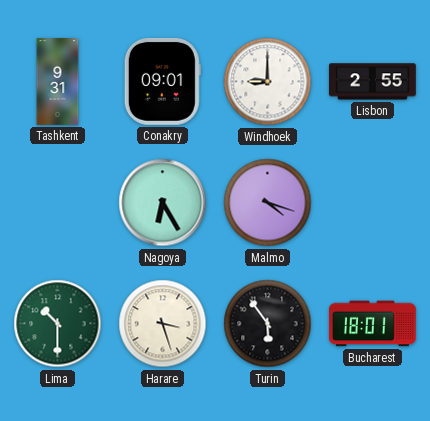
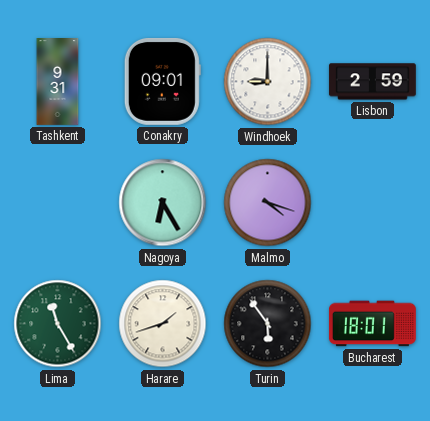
Lisbon: 2:55 -> 2:59
Lima: 10:30 -> 11:25
Harare: 3:27 -> 1:42
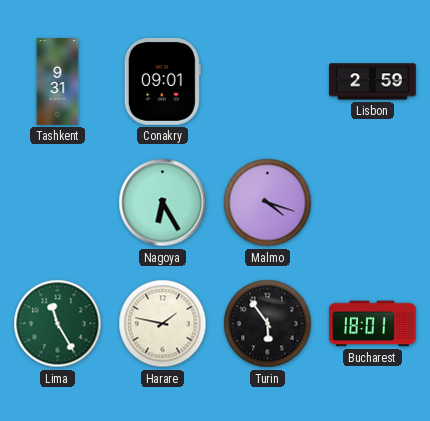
Windhoek: 9:00 -> none
Harare: 1:42 -> 1:47
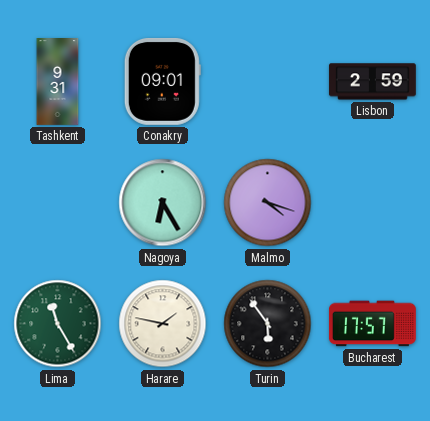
Bucharest: 18:01 -> 17:57
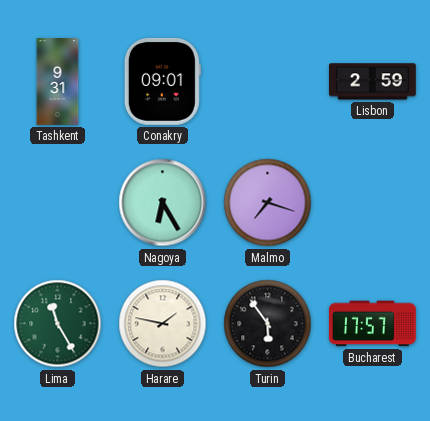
Malmo: 4:18 -> 7:18
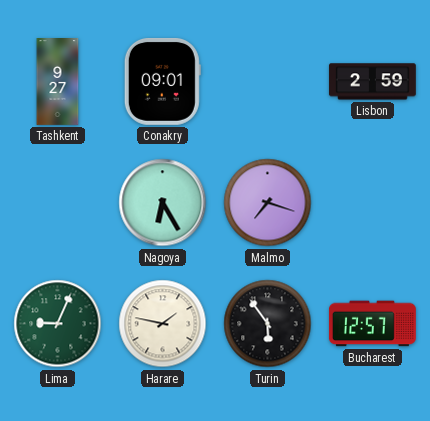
Tashkent: 9:31 -> 9:27
Lima: 11:25 -> 9:04
Bucharest: 17:57 -> 12:57
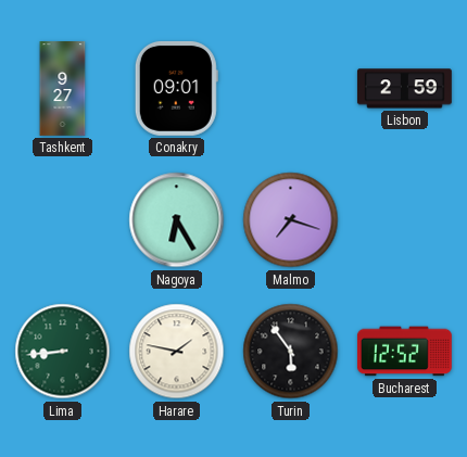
Lima: 9:04 -> 8:44
Bucharest: 12:57 -> 12:52
